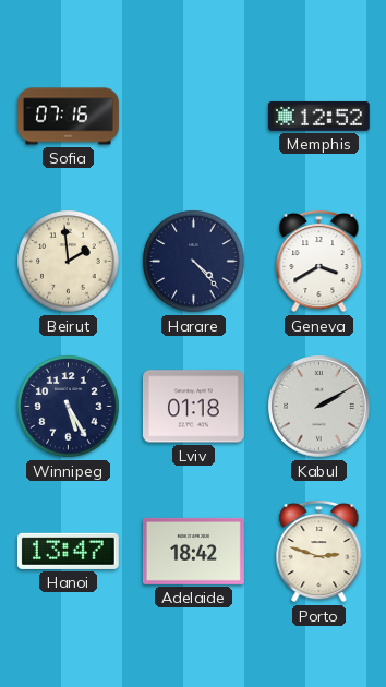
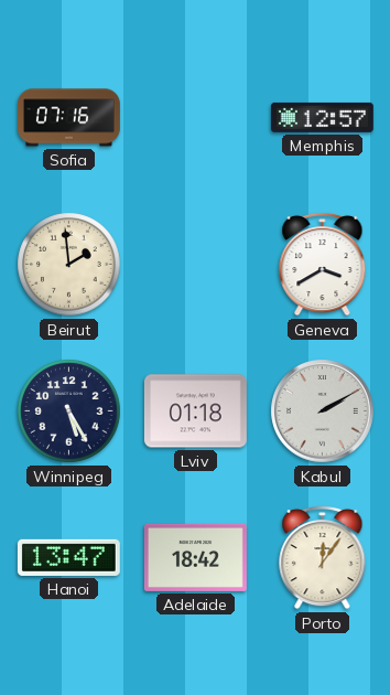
Memphis: 12:52 -> 12:57
Harare: 4:23 -> none
Porto: 2:48 -> 12:06
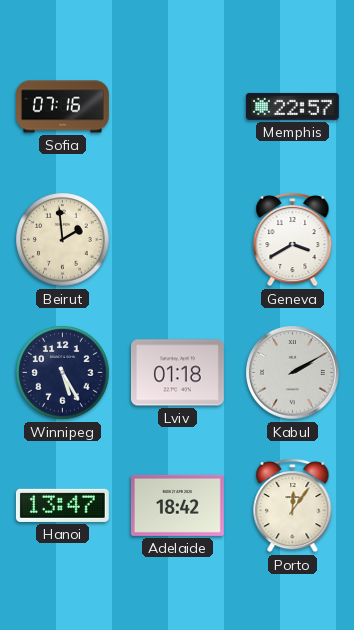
Memphis: 12:57 -> 22:57
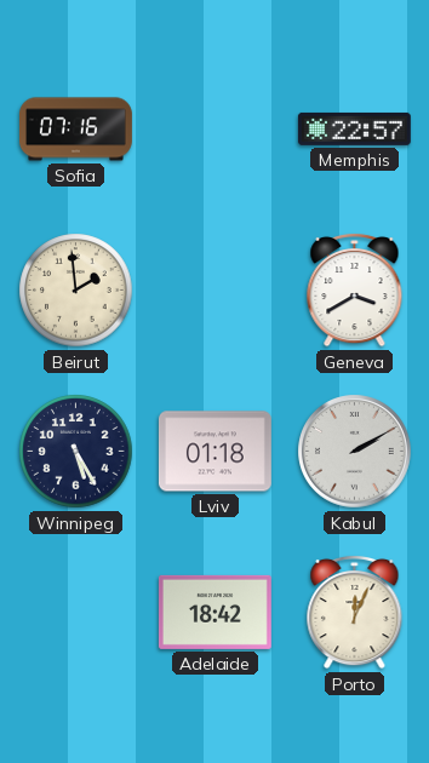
Hanoi: 13:47 -> none
Porto: 12:06 -> 12:04
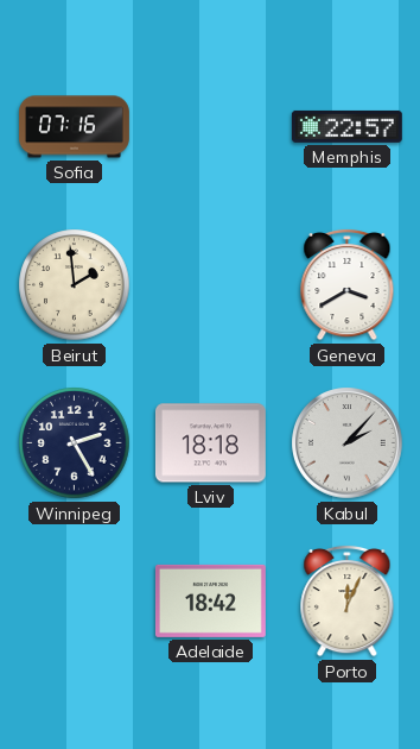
Winnipeg: 5:25 -> 2:25
Lviv: 01:18 -> 18:18
Kabul: 2:10 -> 2:07
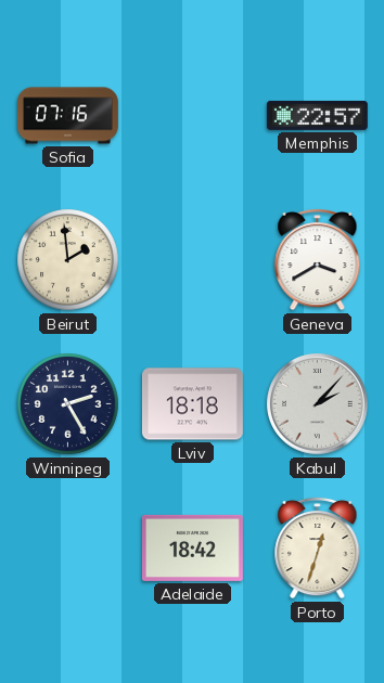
Porto: 12:04 -> 12:33
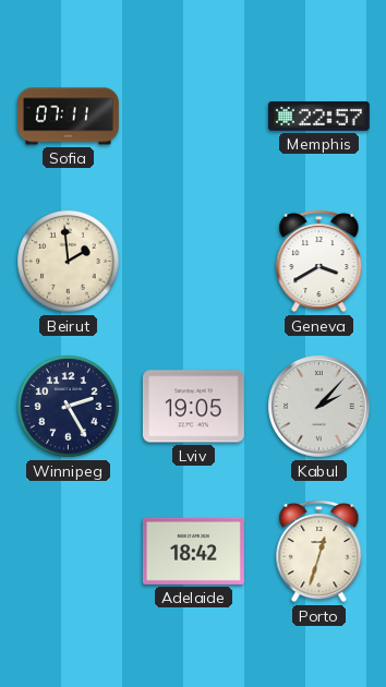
Sofia: 07:16 -> 07:11
Lviv: 18:18 -> 19:05
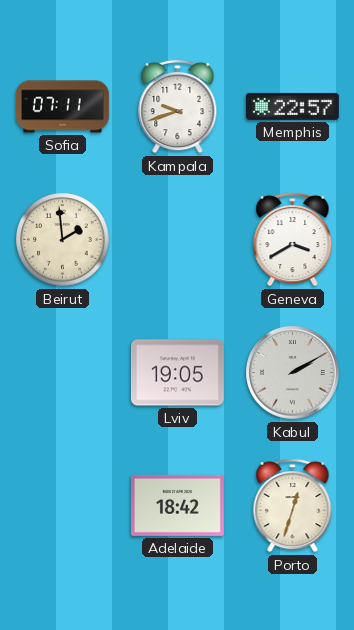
Kampala: none -> 9:42
Winnipeg: 2:25 -> none
Kabul: 2:07 -> 2:10
